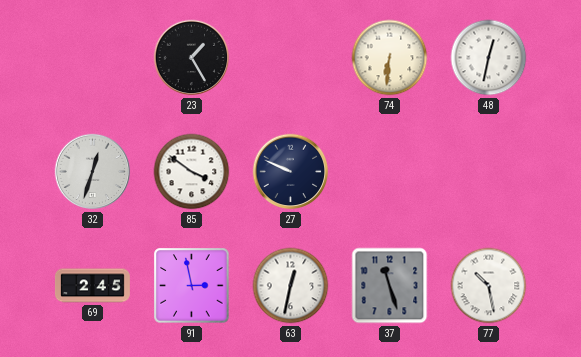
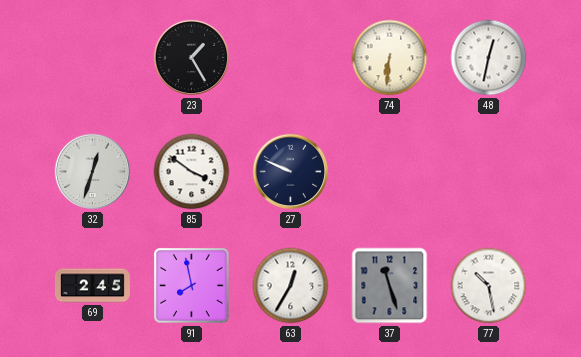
91: 2:58 -> 7:58
63: 12:32 -> 12:35
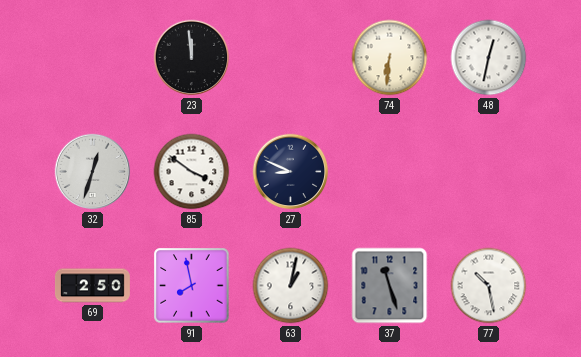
23: 1:25 -> 11:59
27: 9:49 -> 8:49
69: 2:45 -> 2:50
63: 12:35 -> 1:02
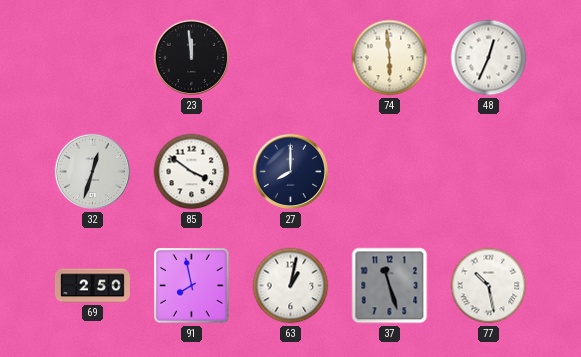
74: 6:31 -> 5:59
48: 12:32 -> 12:34
27: 8:49 -> 8:00
